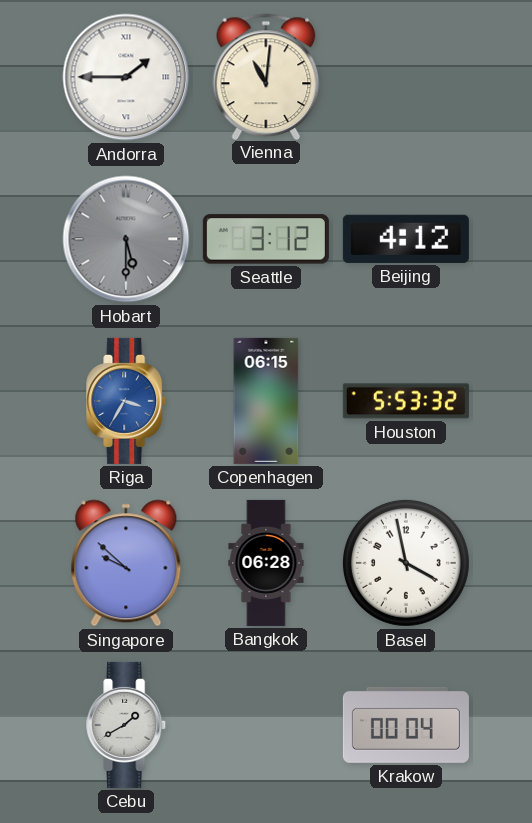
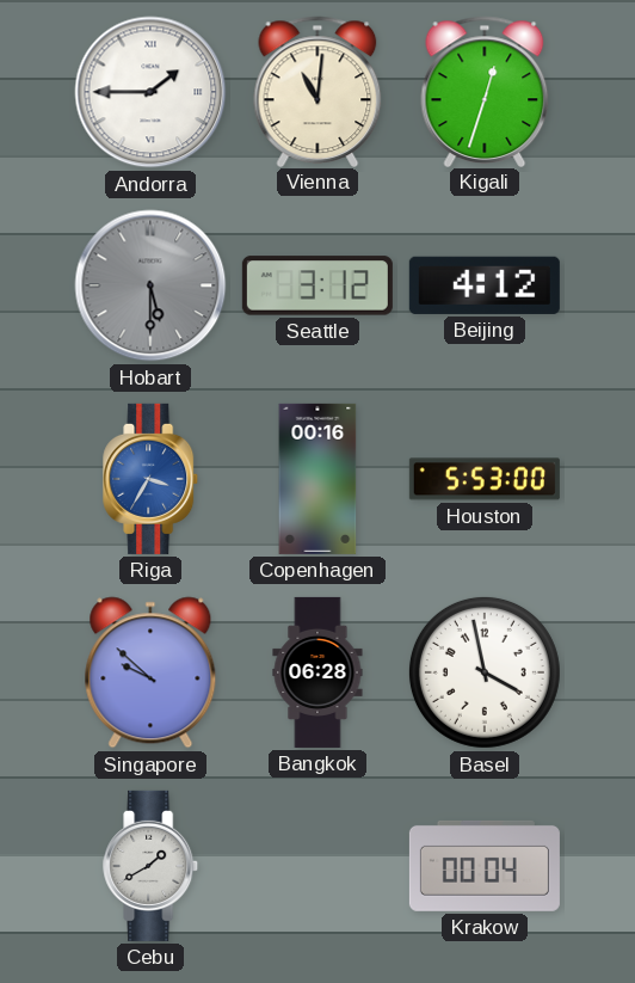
Kigali: none -> 12:33
Copenhagen: 06:15 -> 00:16
Houston: 5:53:32 -> 5:53:00
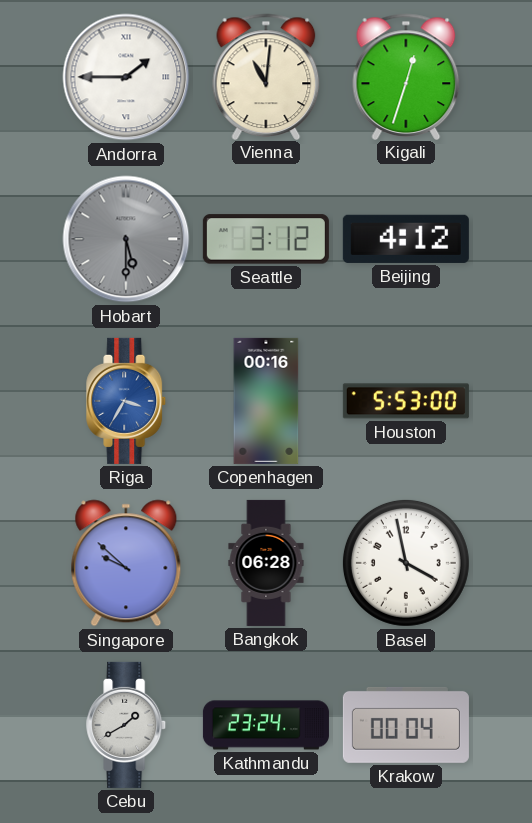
Kathmandu: none -> 23:24
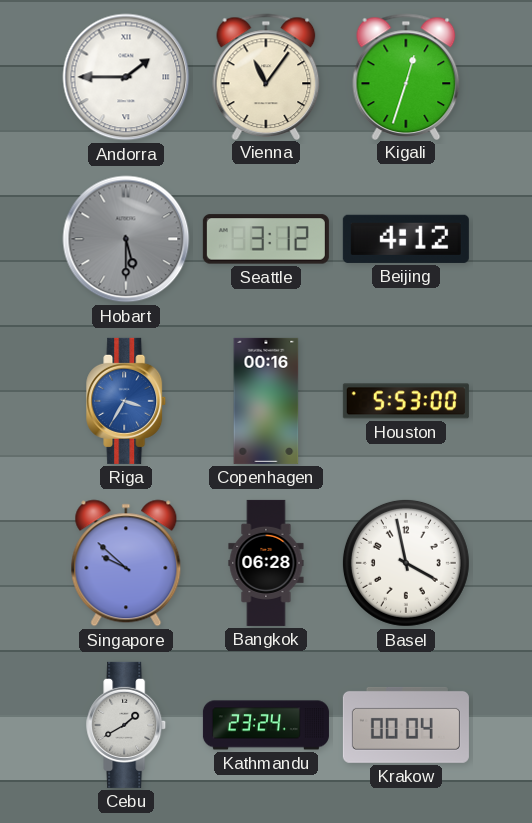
Vienna: 11:01 -> 11:06
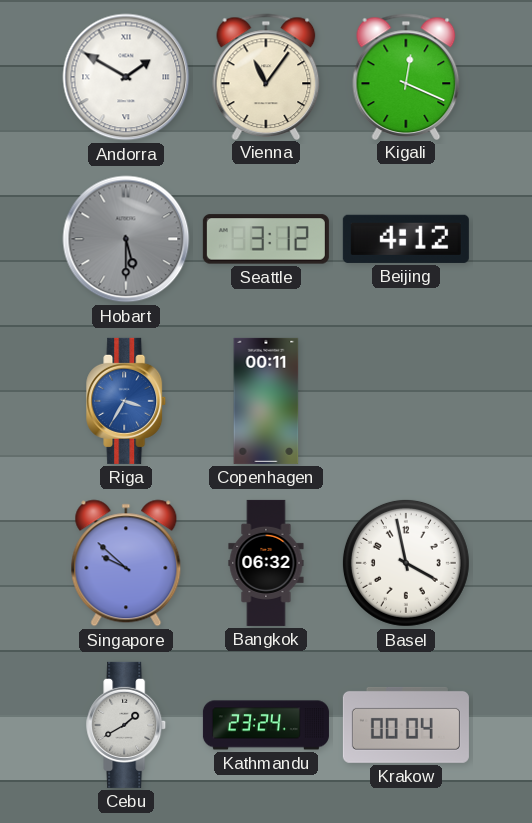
Andorra: 1:45 -> 1:50
Kigali: 12:33 -> 12:19
Copenhagen: 00:16 -> 00:11
Houston: 5:53 -> none
Bangkok: 06:28 -> 06:32
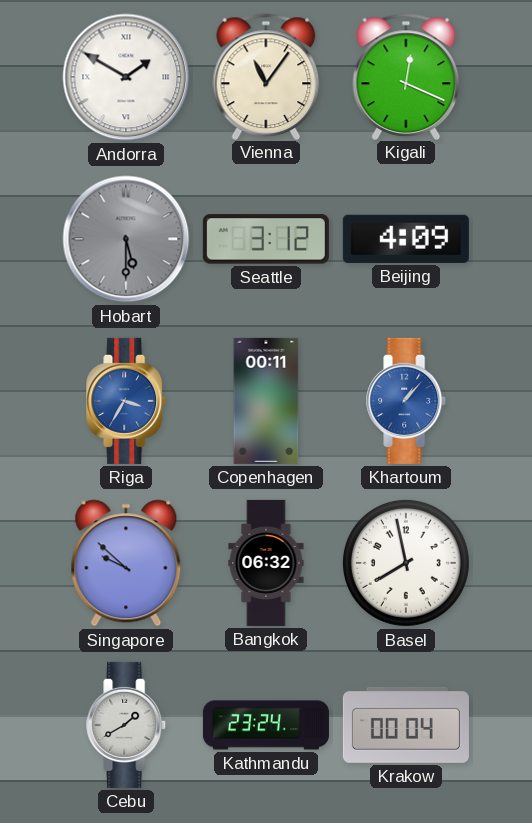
Beijing: 4:12 -> 4:09
Khartoum: none -> 1:07
Basel: 3:58 -> 7:58
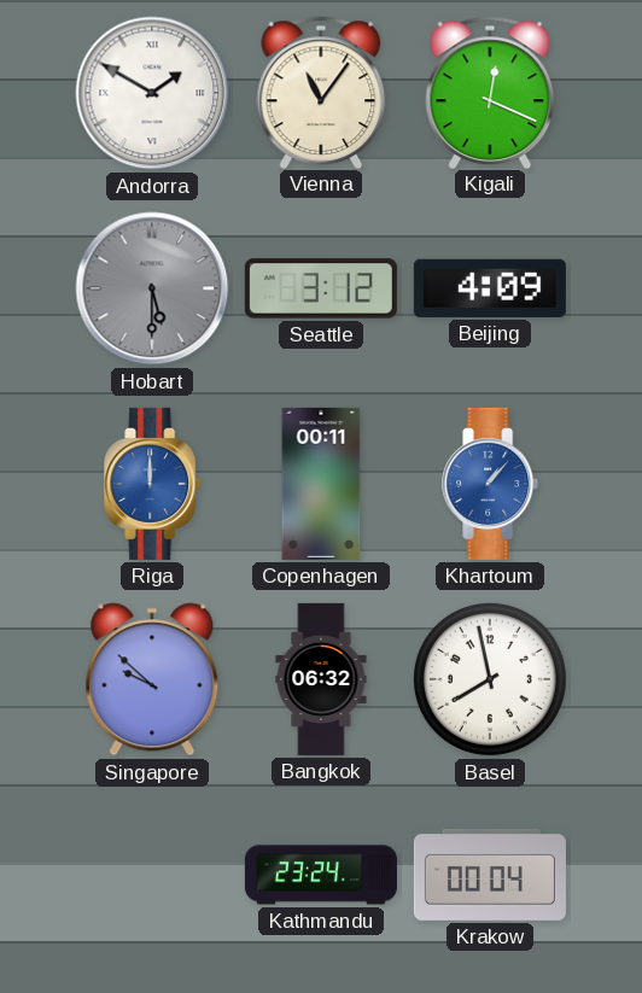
Riga: 3:35 -> 12:00
Cebu: 1:40 -> none
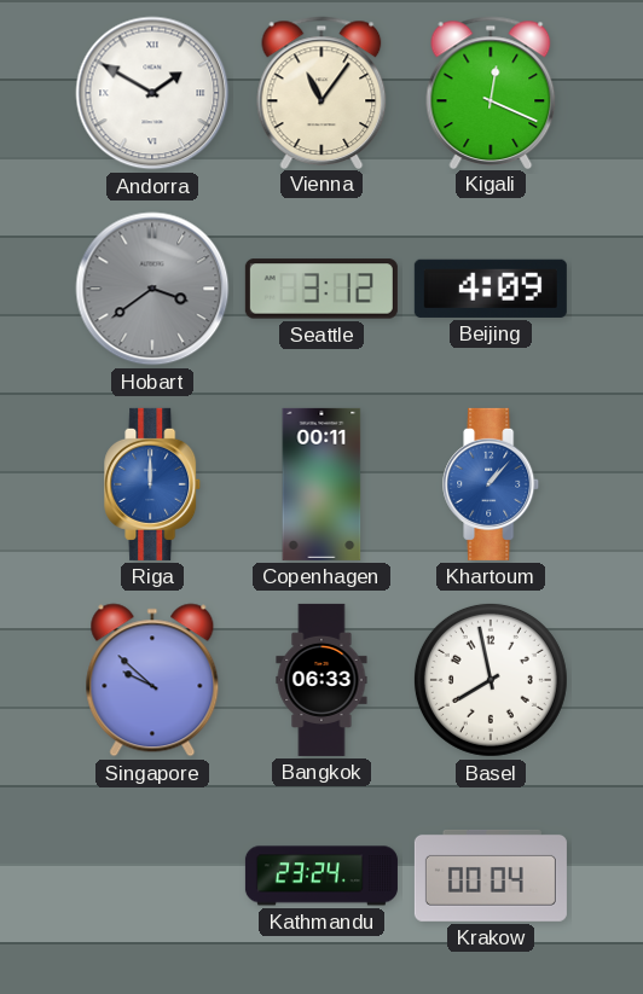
Hobart: 5:30 -> 3:39
Bangkok: 06:32 -> 06:33
